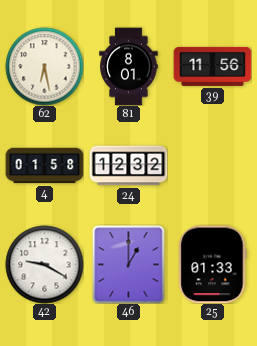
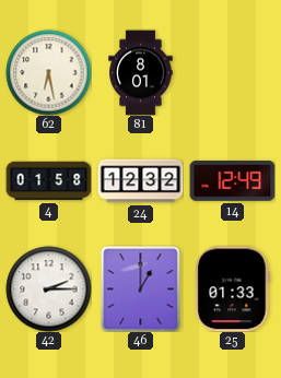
39: 11:56 -> none
14: none -> 12:49
42: 9:20 -> 2:15
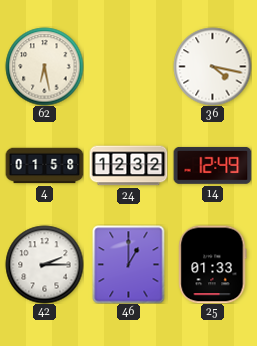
81: 8:01 -> none
36: none -> 4:17
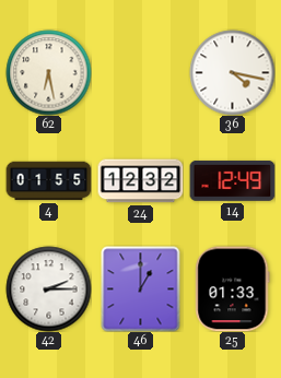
4: 01:58 -> 01:55
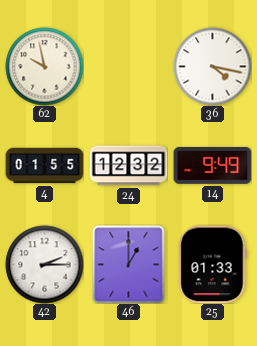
62: 6:28 -> 9:58
14: 12:49 -> 9:49
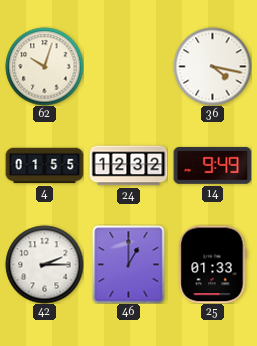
62: 9:58 -> 10:03
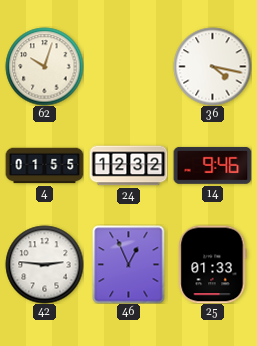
14: 9:49 -> 9:46
42: 2:15 -> 2:46
46: 1:00 -> 12:56
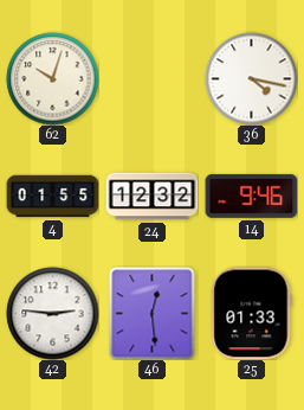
46: 12:56 -> 12:29
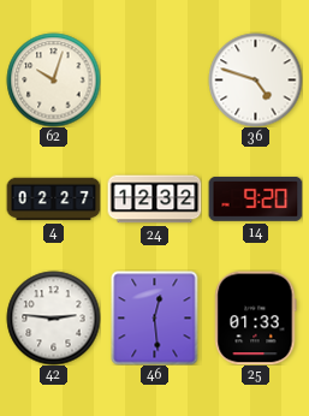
36: 4:17 -> 4:48
4: 01:55 -> 02:27
14: 9:46 -> 9:20
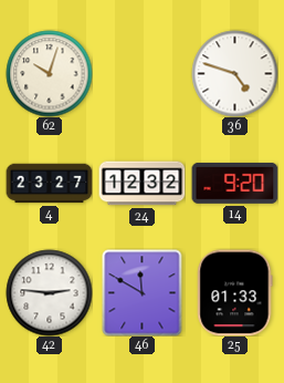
4: 02:27 -> 23:27
46: 12:29 -> 11:50
